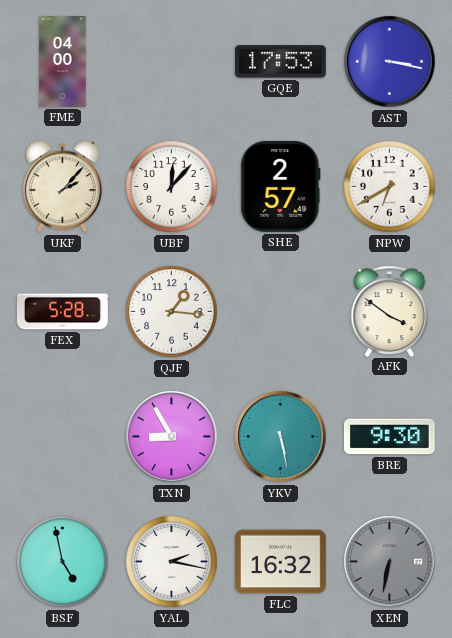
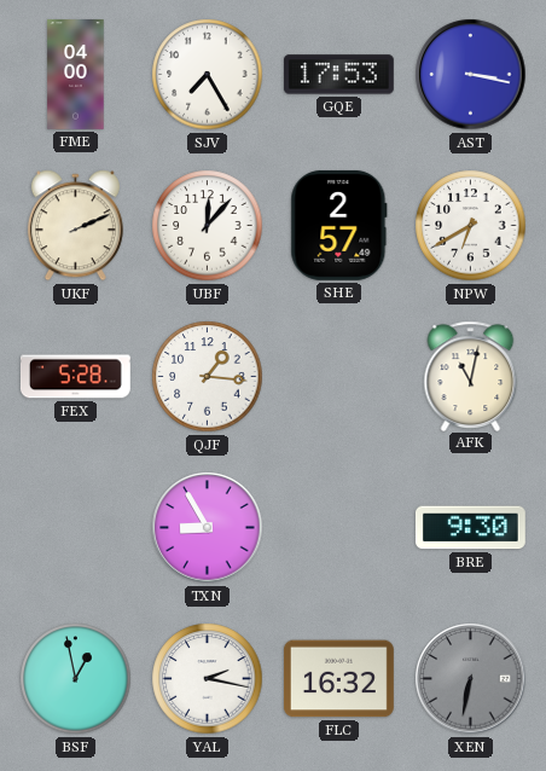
SJV: none -> 7:25
UKF: 2:07 -> 2:11
AFK: 3:51 -> 11:02
YKV: 5:28 -> none
BSF: 4:58 -> 12:58
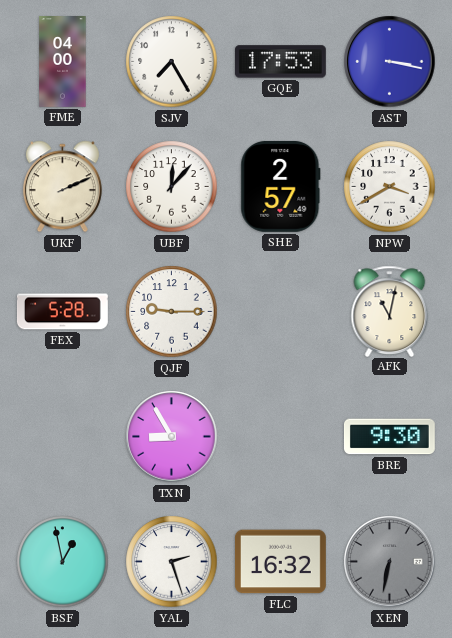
NPW: 6:40 -> 3:40
QJF: 1:16 -> 9:15
YAL: 2:17 -> 2:27
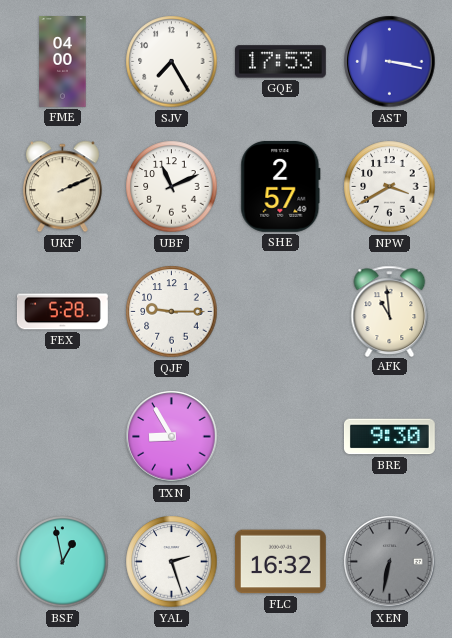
UBF: 12:07 -> 11:11
AFK: 11:02 -> 10:59
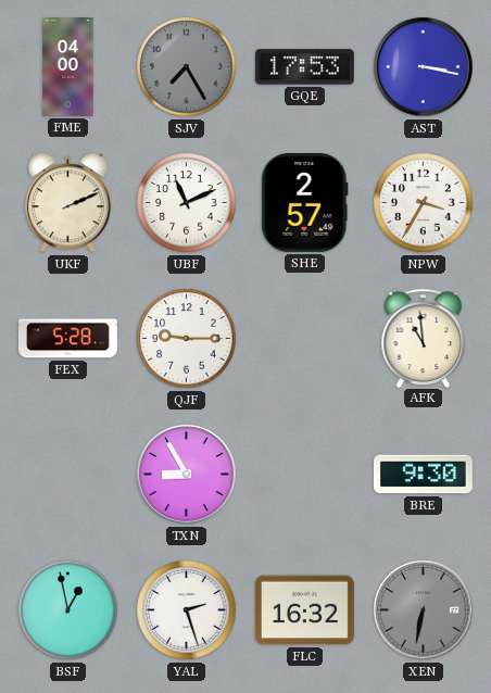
SJV dial: white -> grey
NPW: 3:40 -> 3:35
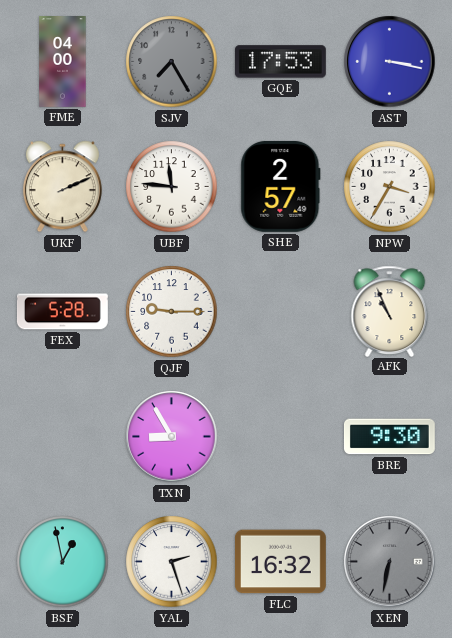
UBF: 11:11 -> 11:46
AFK: 10:59 -> 10:56
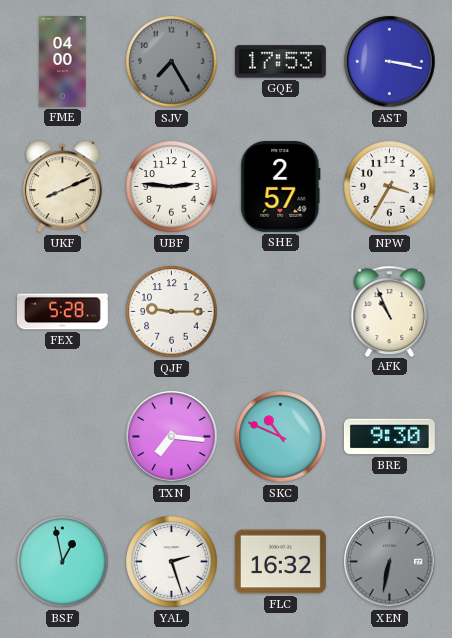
UKF: 2:11 -> 8:11
UBF: 11:46 -> 2:46
TXN: 8:55 -> 7:16
SKC: none -> 10:49
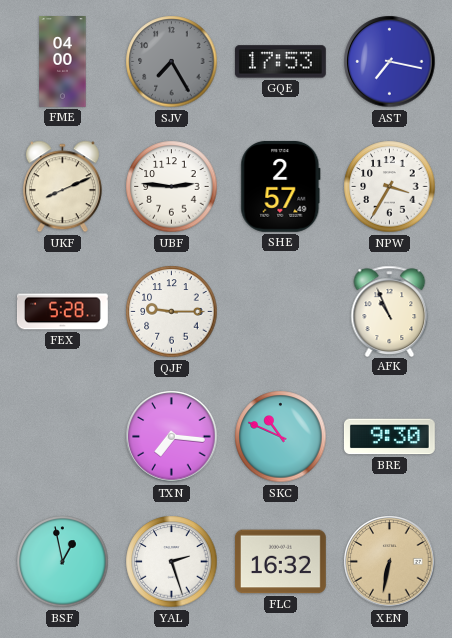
AST: 3:17 -> 7:17
XEN dial: grey -> champagne
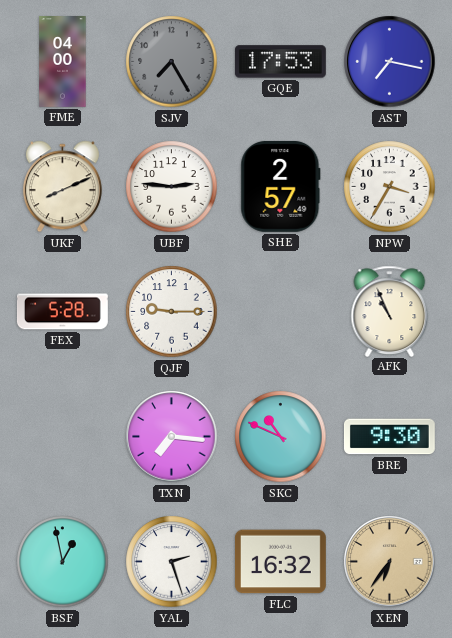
XEN: 6:32 -> 6:36
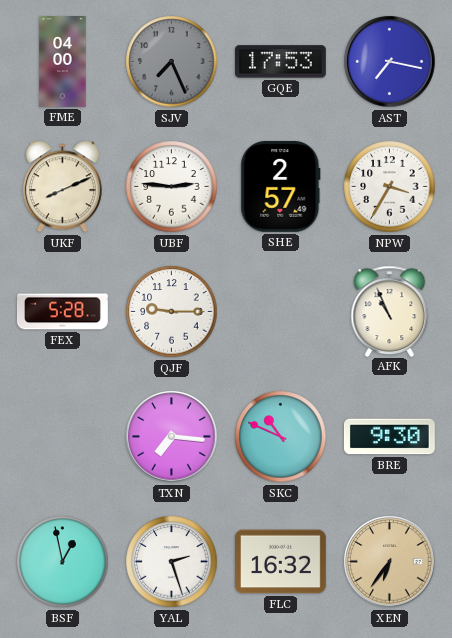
SJV: 7:25 -> 7:26
